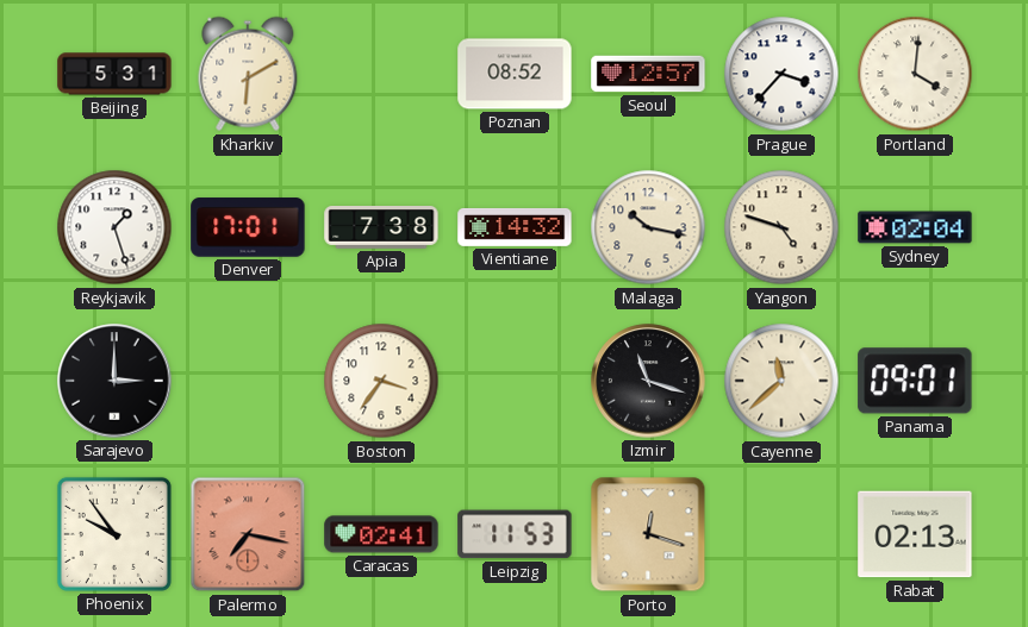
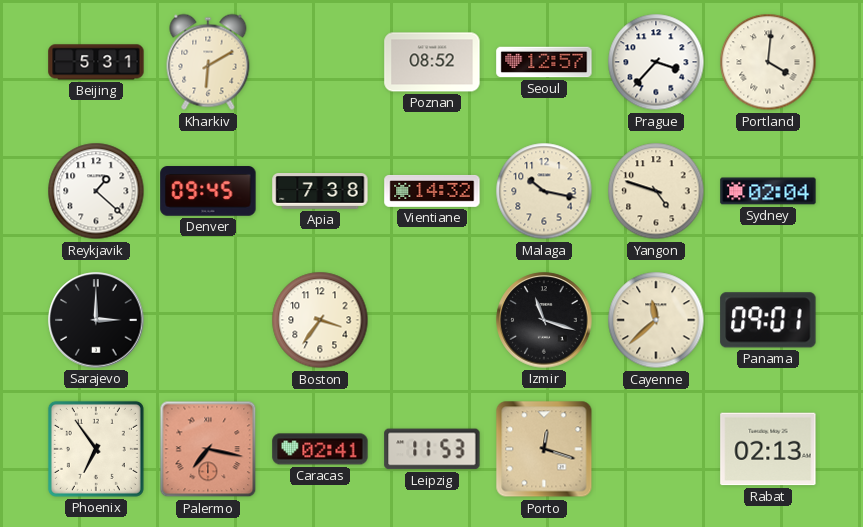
Reykjavik: 1:27 -> 1:22
Denver: 17:01 -> 09:45
Phoenix: 9:54 -> 6:54
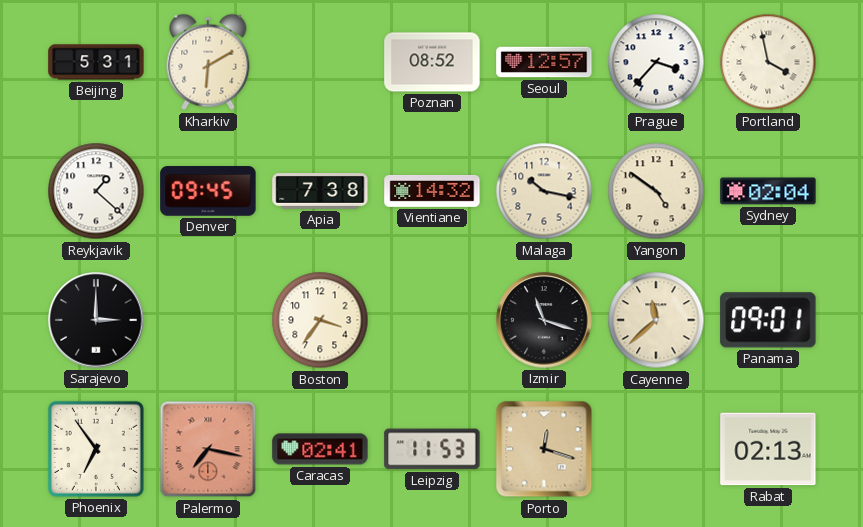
Portland: 4:01 -> 3:58
Yangon: 4:48 -> 4:51
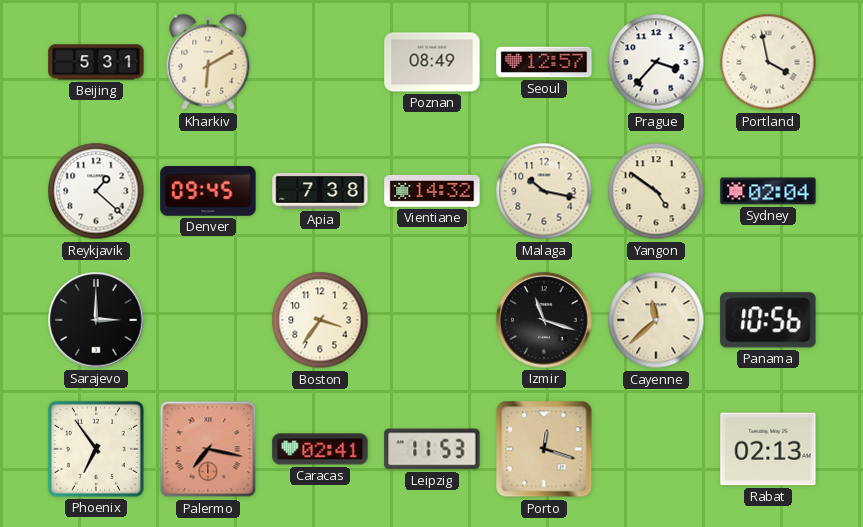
Poznan: 08:52 -> 08:49
Panama: 09:01 -> 10:56
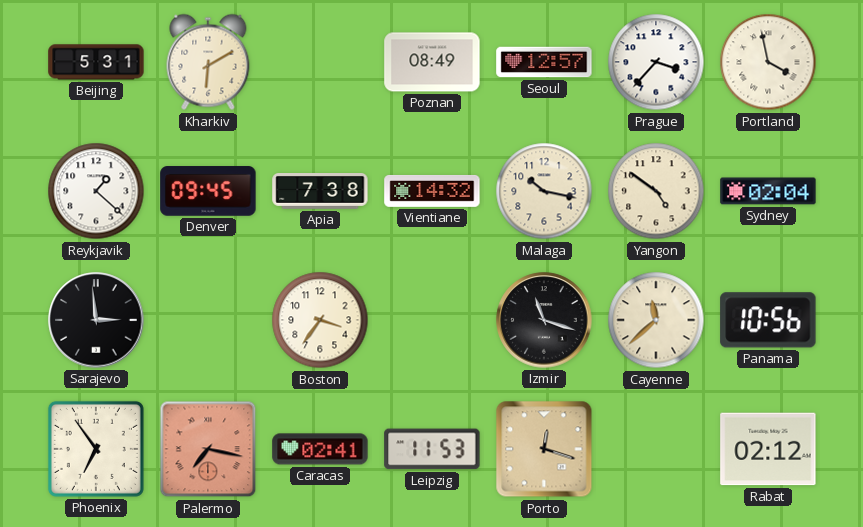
Sarajevo: 3:00 -> 2:59
Rabat: 02:13 -> 02:12
